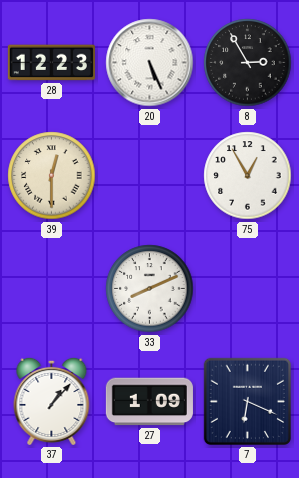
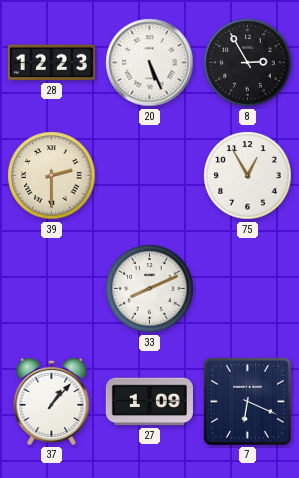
39: 12:30 -> 2:30
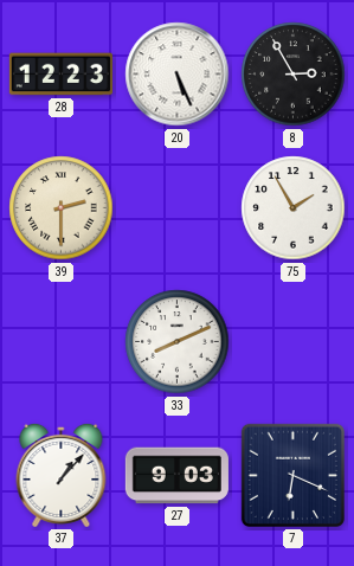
75: 12:55 -> 1:55
27: 1:09 -> 9:03
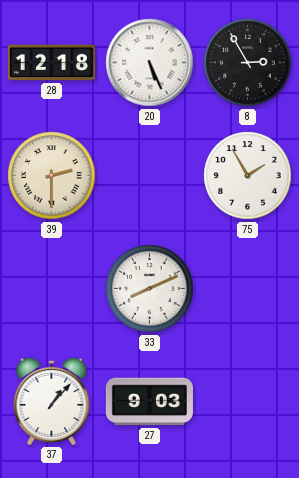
28: 12:23 -> 12:18
7: 6:19 -> none
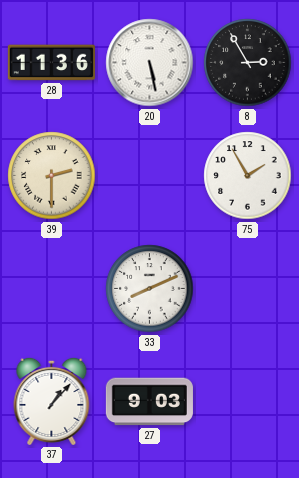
28: 12:18 -> 11:36
20: 5:26 -> 5:28
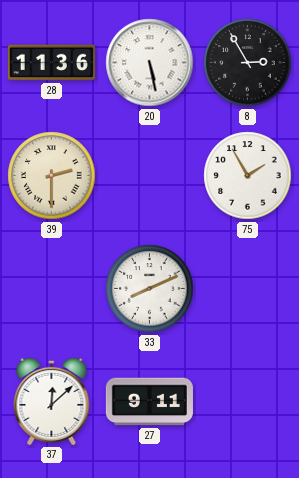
37: 1:07 -> 12:08
27: 9:03 -> 9:11
